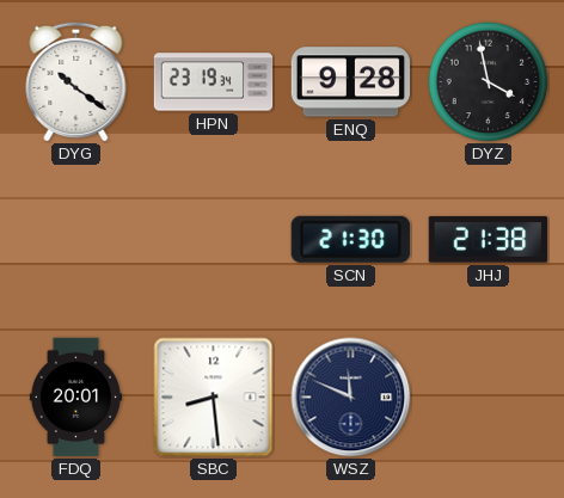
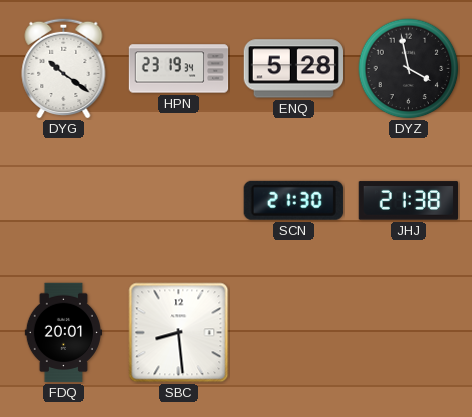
ENQ: 9:28 -> 5:28
WSZ: 11:49 -> none
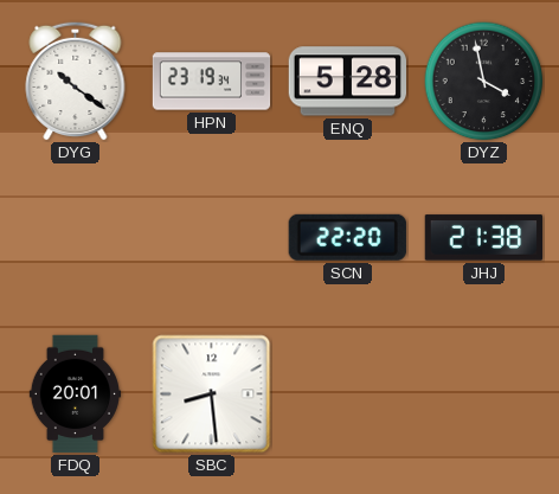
SCN: 21:30 -> 22:20
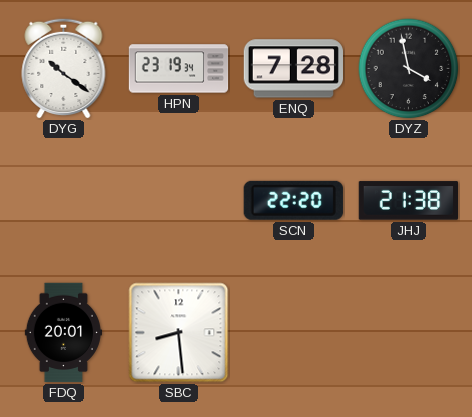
ENQ: 5:28 -> 7:28
